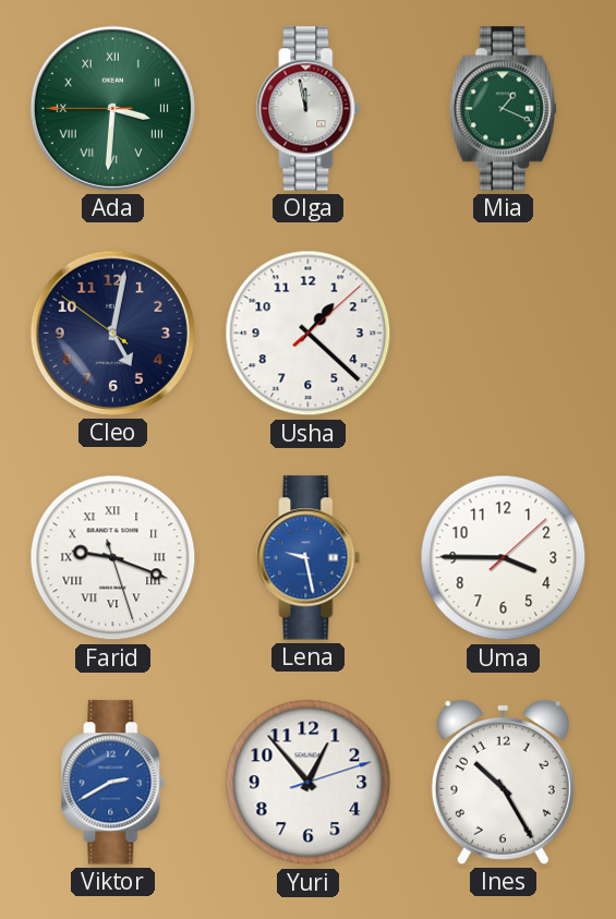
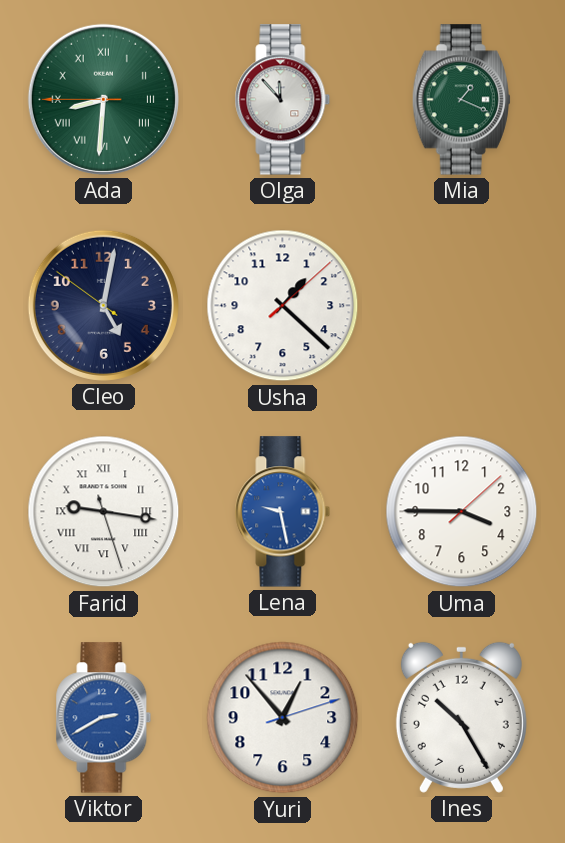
Ada: 3:30 -> 8:30
Olga: 11:58 -> 11:53
Farid: 9:18 -> 9:16
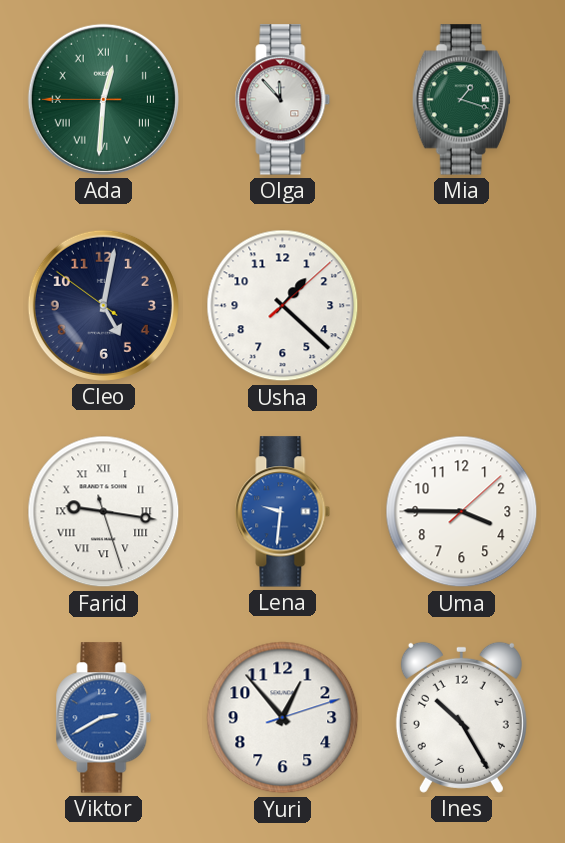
Ada: 8:30 -> 12:30
Mia: 1:19 -> 1:18
Lena: 9:28 -> 9:31
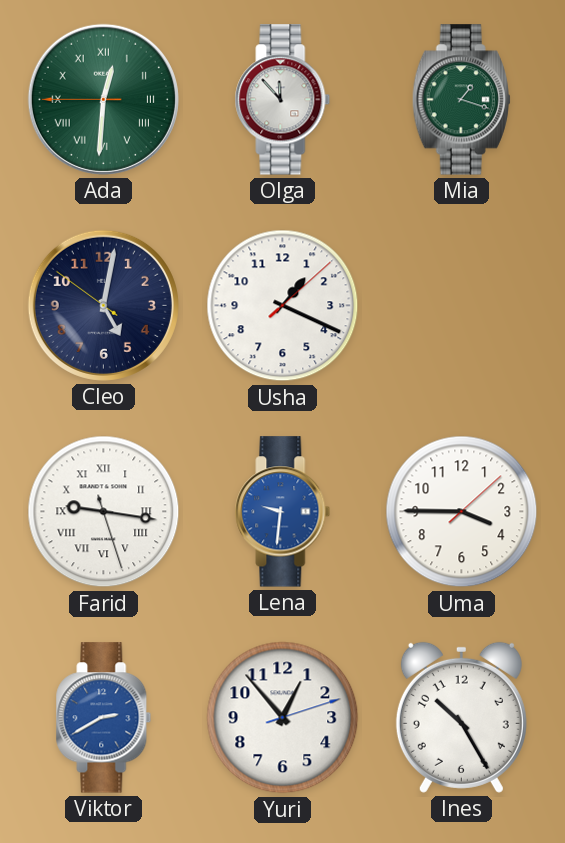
Usha: 1:22 -> 1:19
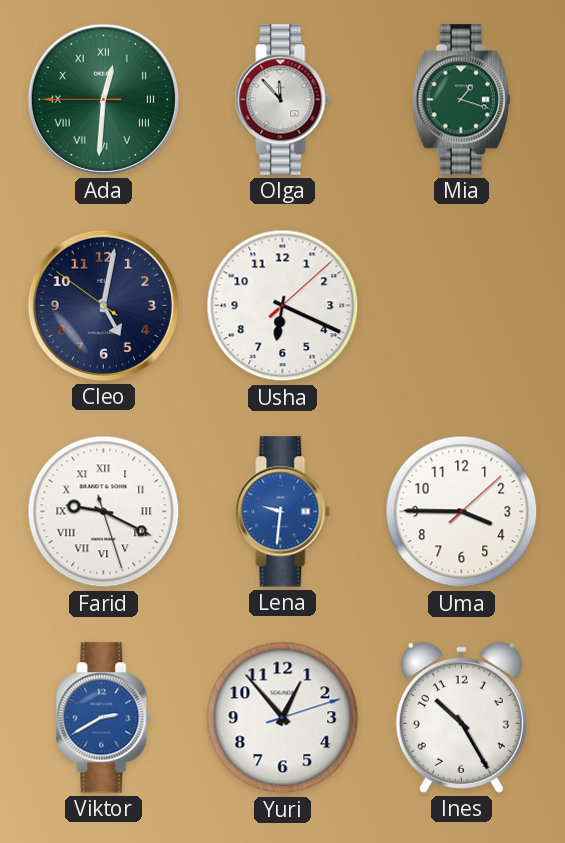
Usha: 1:19 -> 6:19
Farid: 9:16 -> 9:19
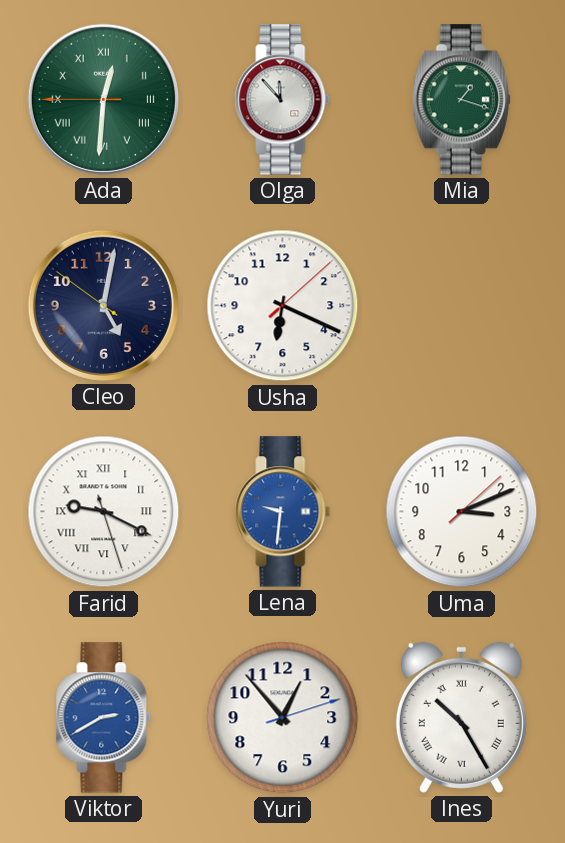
Uma: 3:45 -> 3:11
Ines numerals: Arabic -> Roman
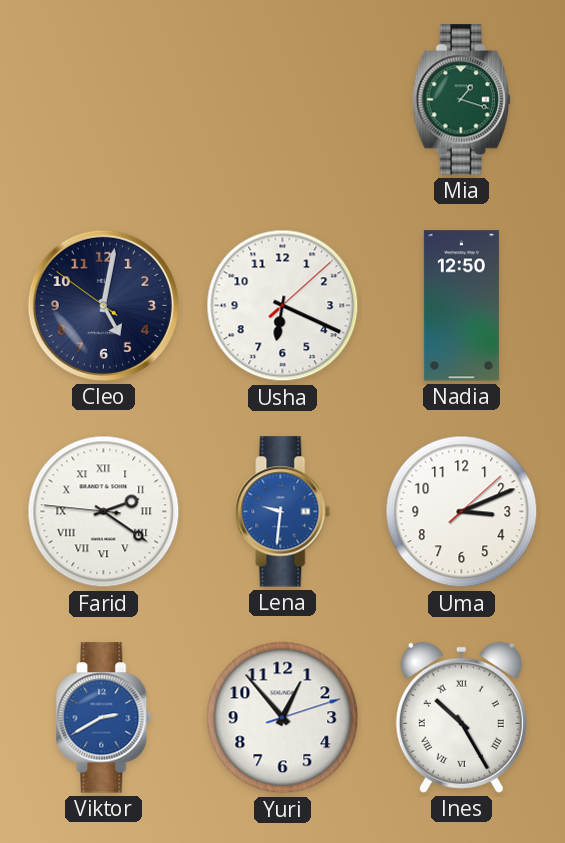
Ada: 12:30 -> none
Olga: 11:53 -> none
Nadia: none -> 12:50
Farid: 9:19 -> 2:20
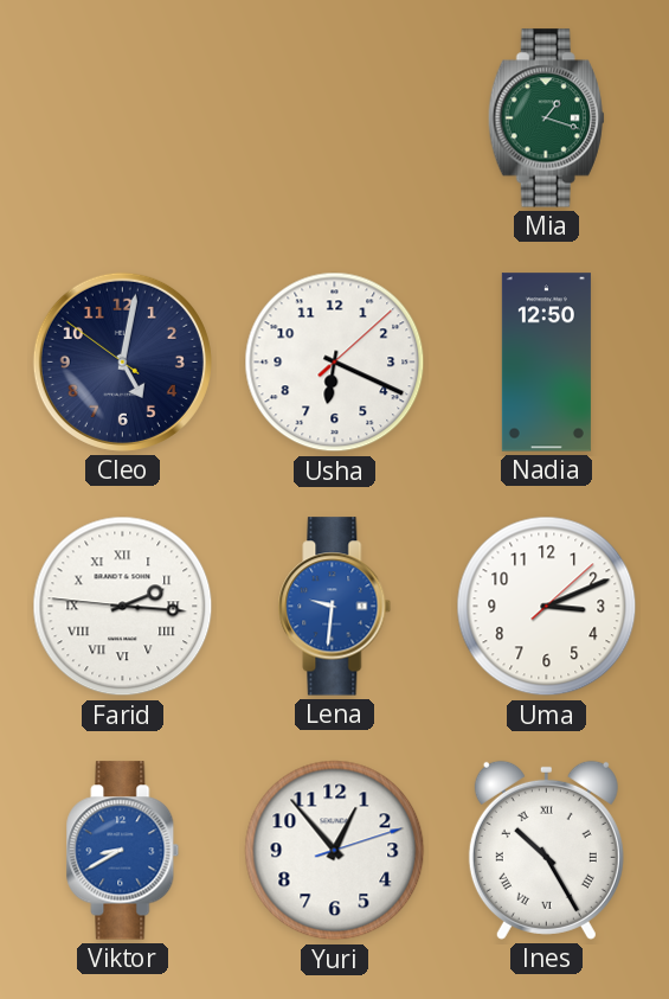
Farid: 2:20 -> 2:15
Viktor: 2:40 -> 8:40
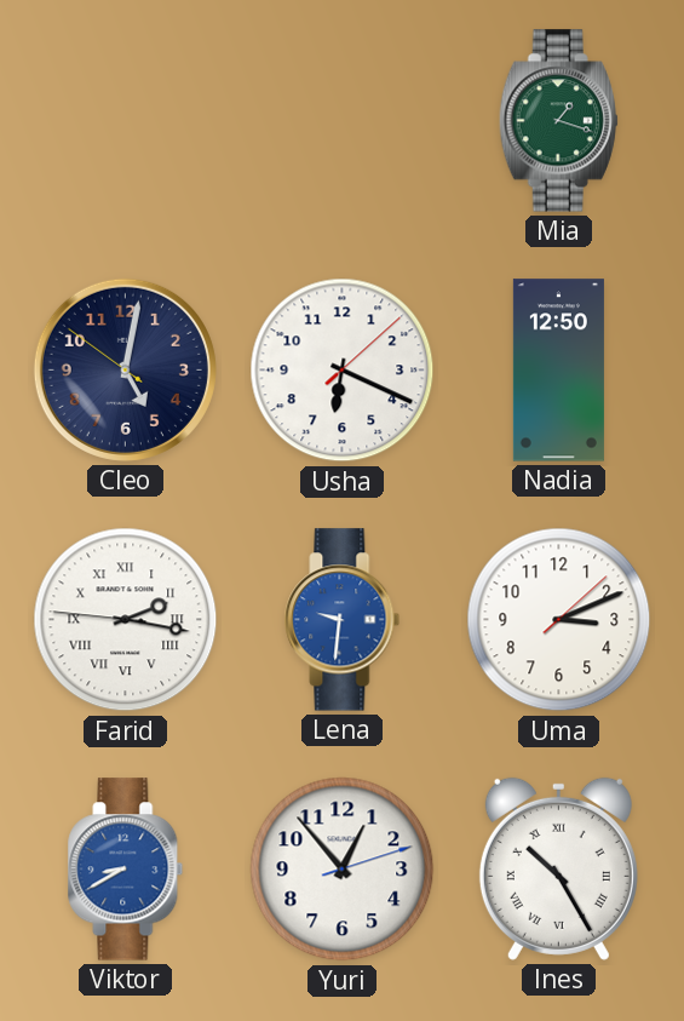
Farid: 2:15 -> 2:16
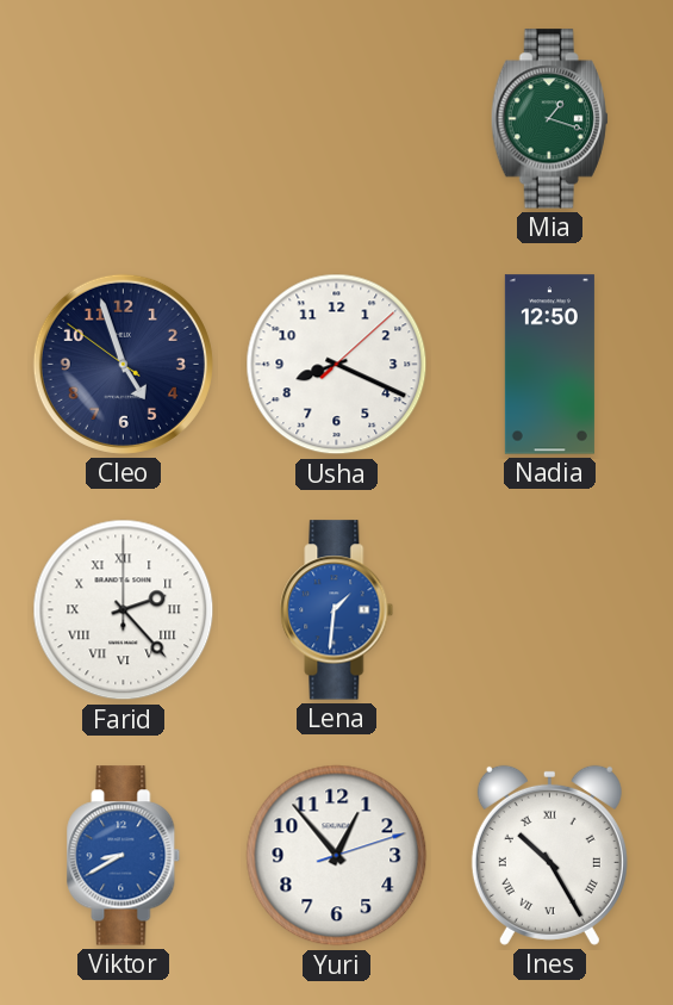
Cleo: 5:01 -> 4:56
Usha: 6:19 -> 8:19
Farid: 2:16 -> 2:23
Lena: 9:31 -> 1:31
Uma: 3:11 -> none
